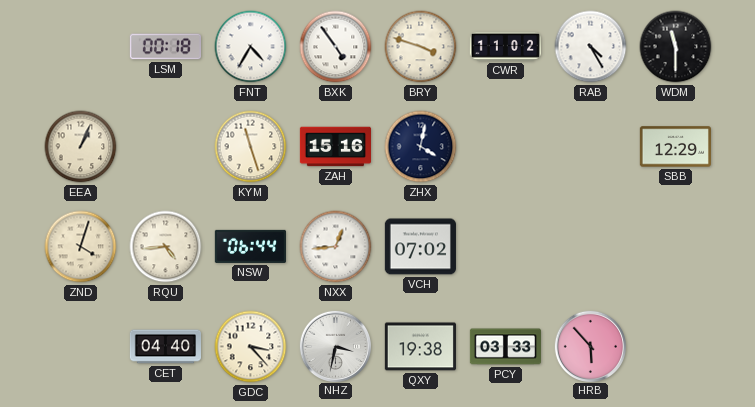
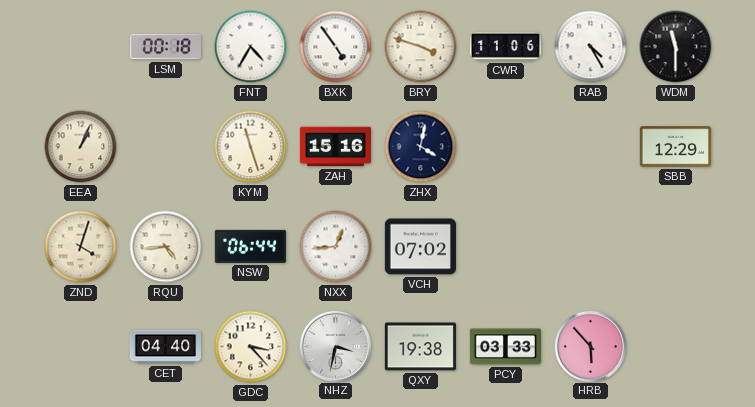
CWR: 11:02 -> 11:06
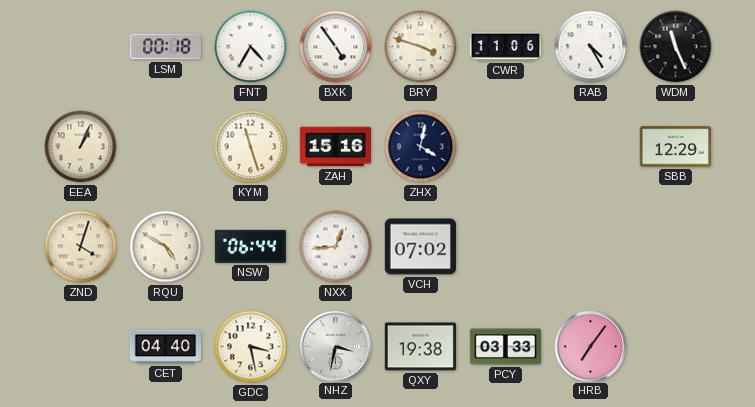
WDM: 11:30 -> 11:26
RQU: 4:44 -> 4:50
GDC: 3:23 -> 3:28
HRB: 5:53 -> 7:06
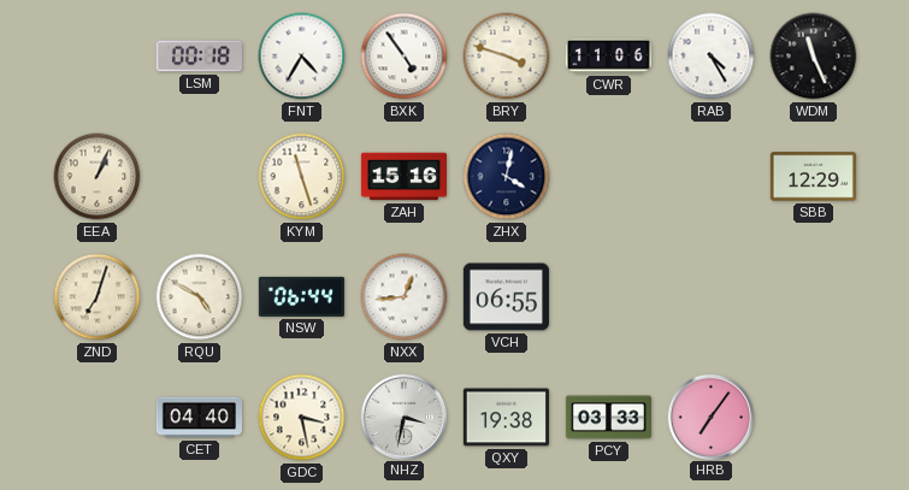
ZND: 4:03 -> 7:03
VCH: 07:02 -> 06:55
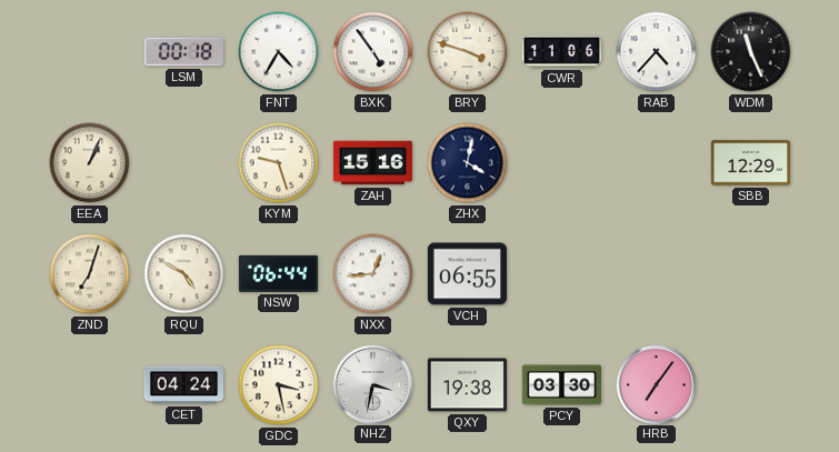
RAB: 4:25 -> 4:37
KYM: 11:27 -> 9:27
CET: 04:40 -> 04:24
PCY: 03:33 -> 03:30
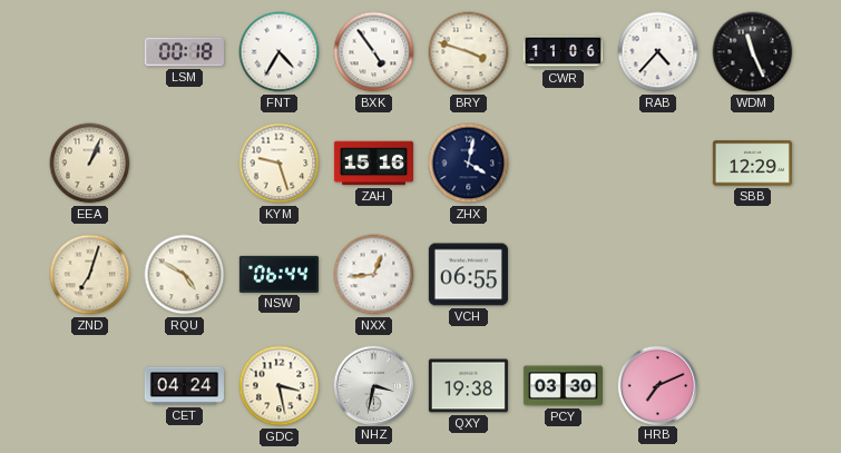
HRB: 7:06 -> 7:11
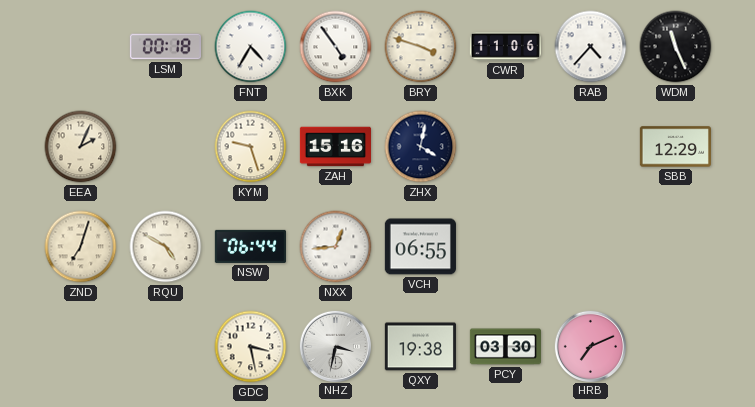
EEA: 1:04 -> 2:04
CET: 04:24 -> none
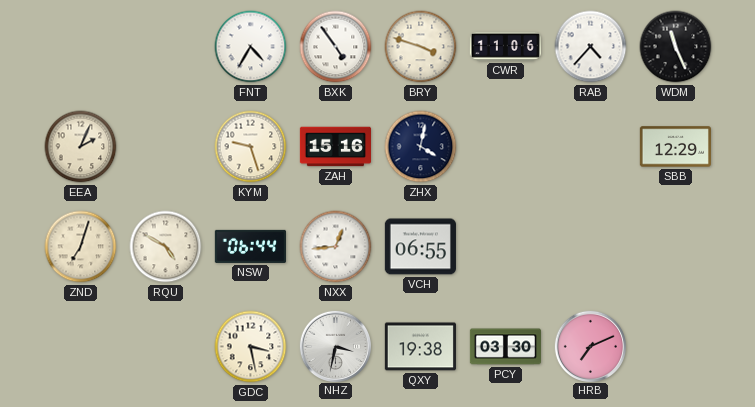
LSM: 00:18 -> none
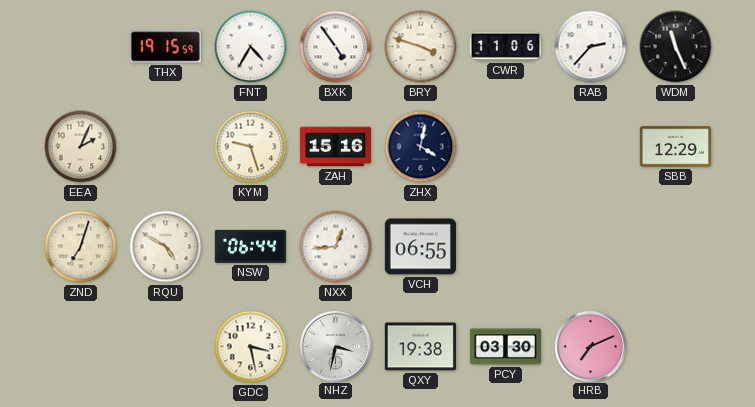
THX: none -> 19:15
RAB: 4:37 -> 2:37
